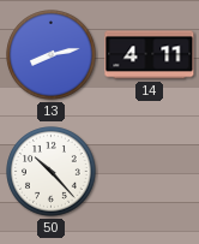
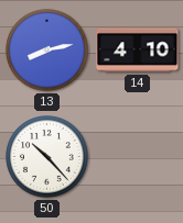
14: 4:11 -> 4:10
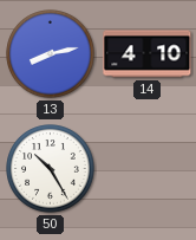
50: 10:23 -> 10:25
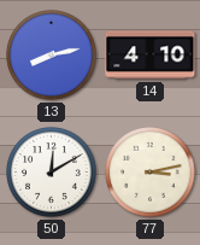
50: 10:25 -> 12:10
77: none -> 3:13
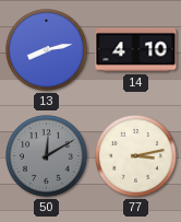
50 dial: white -> grey
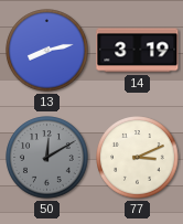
14: 4:10 -> 3:19
77: 3:13 -> 3:11
